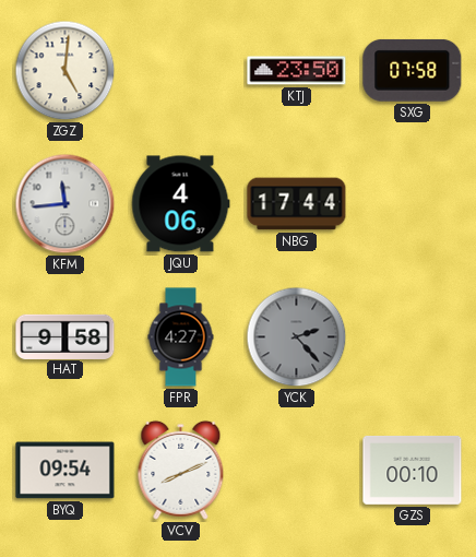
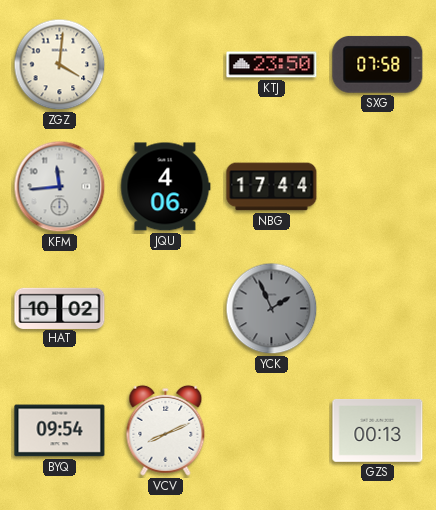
ZGZ: 5:01 -> 4:01
HAT: 9:58 -> 10:02
FPR: 4:27 -> none
YCK: 2:23 -> 1:56
GZS: 00:10 -> 00:13
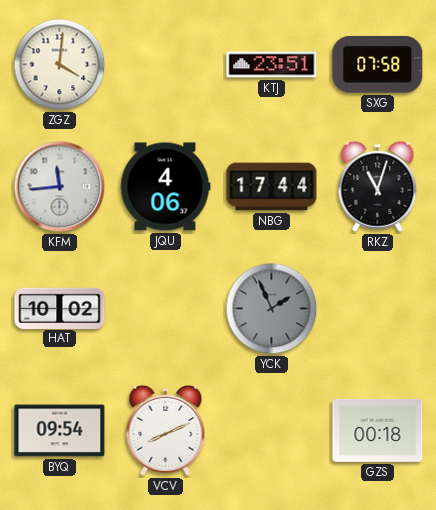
KTJ: 23:50 -> 23:51
RKZ: none -> 11:03
GZS: 00:13 -> 00:18
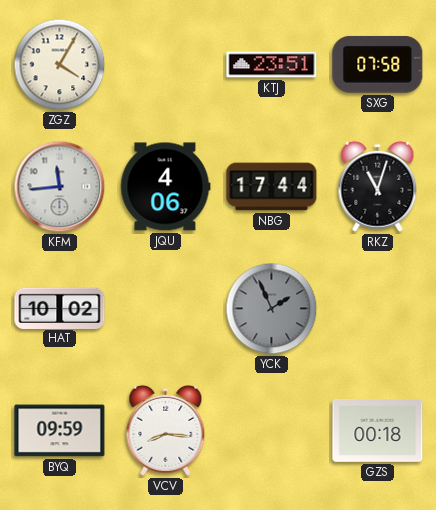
ZGZ: 4:01 -> 4:05
BYQ: 09:54 -> 09:59
VCV: 8:11 -> 8:16
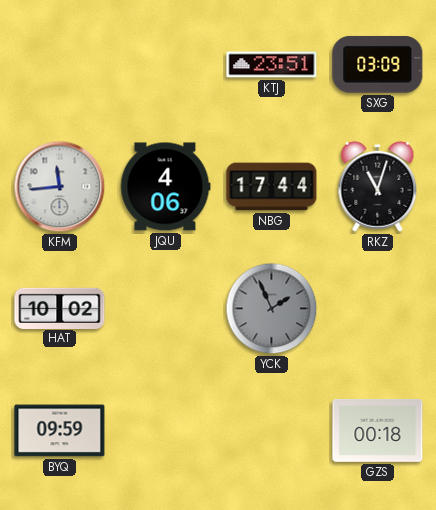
ZGZ: 4:05 -> none
SXG: 07:58 -> 03:09
VCV: 8:16 -> none
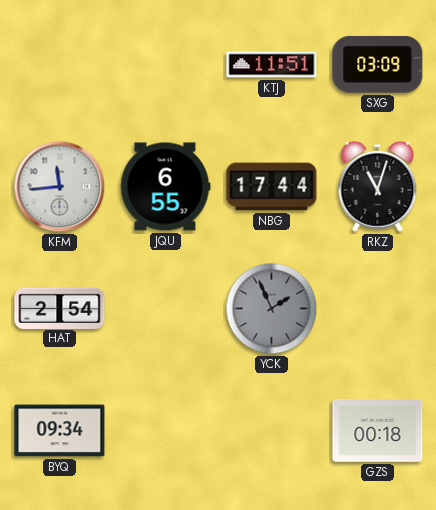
KTJ: 23:51 -> 11:51
JQU: 4:06 -> 6:55
HAT: 10:02 -> 2:54
BYQ: 09:59 -> 09:34
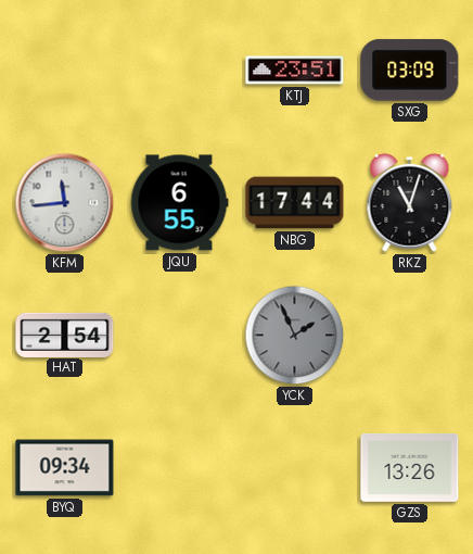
KTJ: 11:51 -> 23:51
GZS: 00:18 -> 13:26
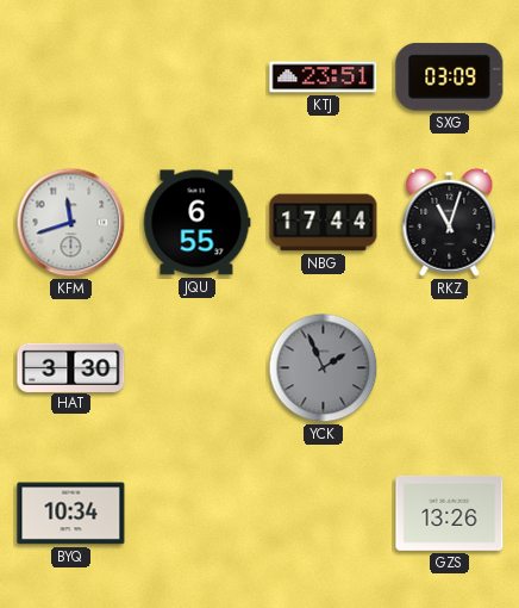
KFM: 11:44 -> 11:42
HAT: 2:54 -> 3:30
BYQ: 09:34 -> 10:34
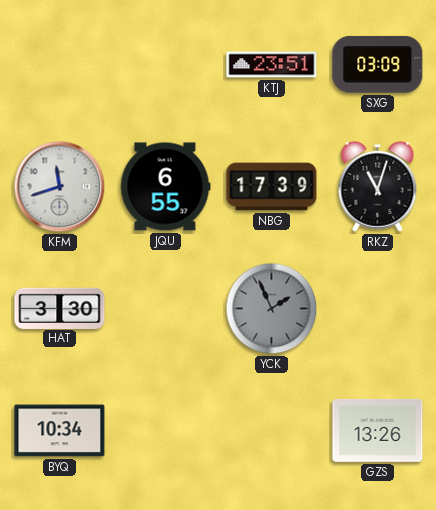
NBG: 17:44 -> 17:39
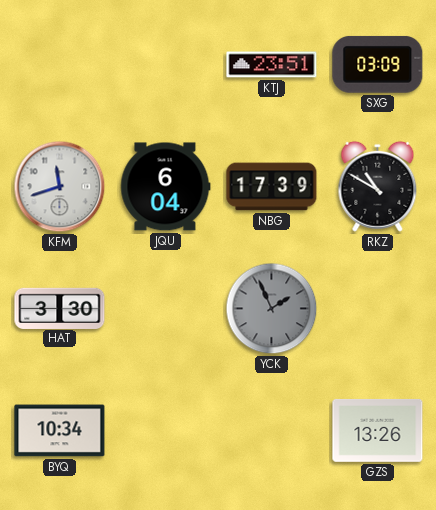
JQU: 6:55 -> 6:04
RKZ: 11:03 -> 10:50
